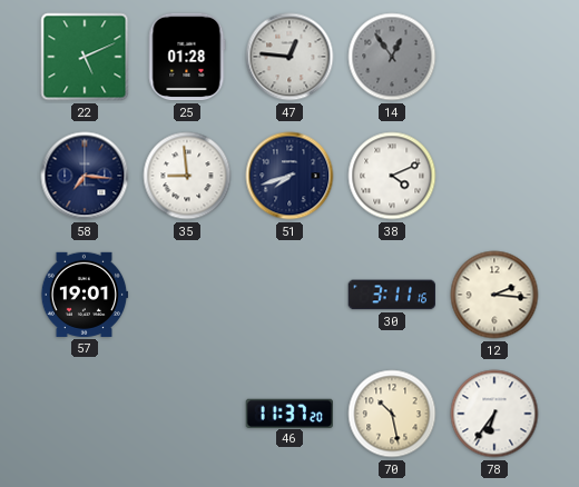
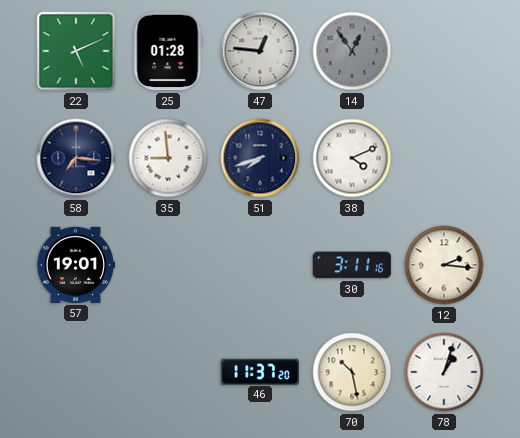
78: 6:36 -> 1:03
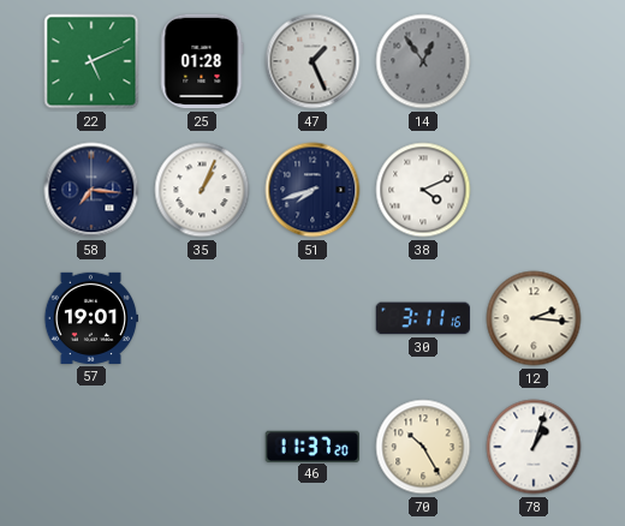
47: 12:46 -> 1:26
35: 8:59 -> 1:04
70: 10:28 -> 10:25
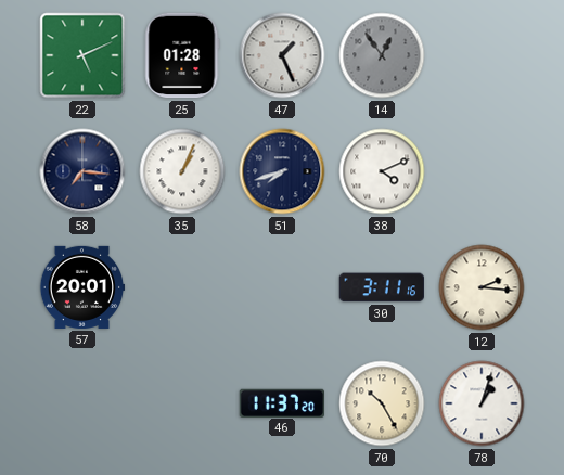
57: 19:01 -> 20:01
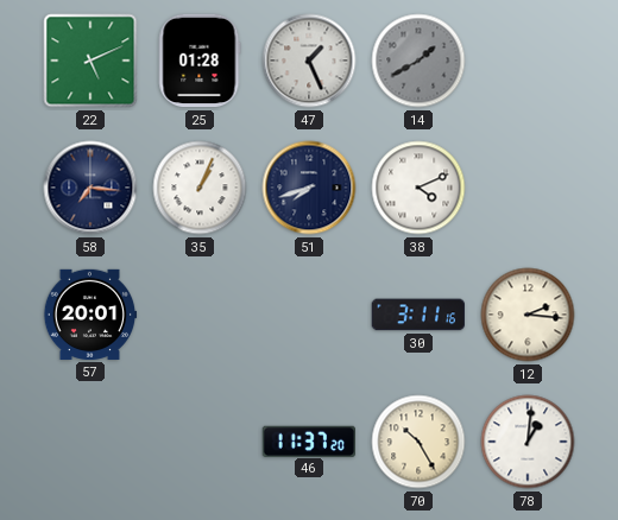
14: 12:54 -> 1:40
78: 1:03 -> 1:01
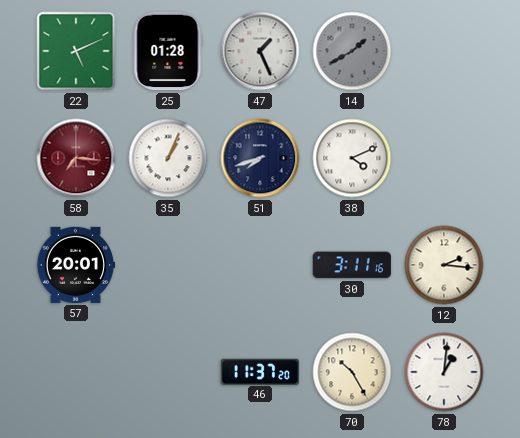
58 dial: navy -> burgundy
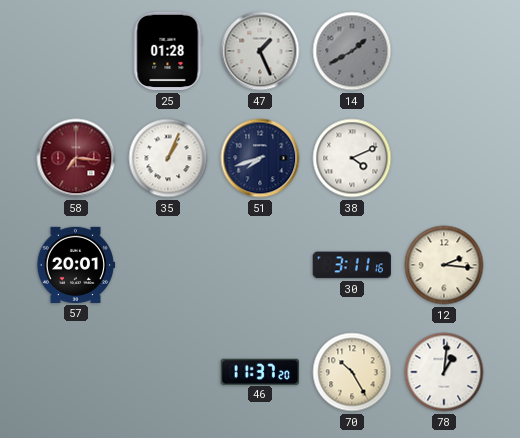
22: 5:11 -> none
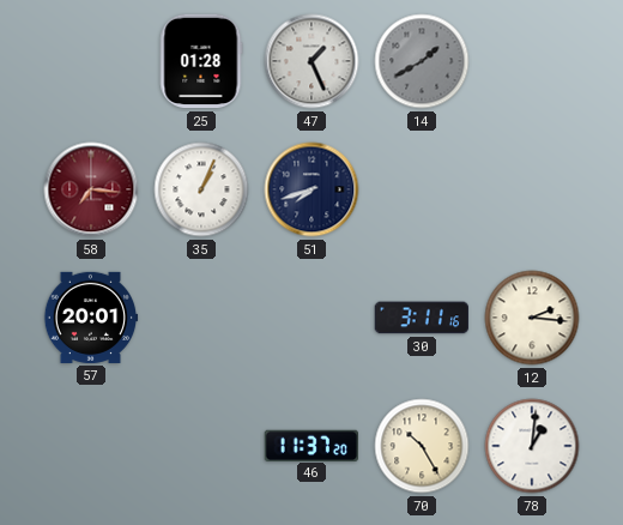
38: 4:11 -> none
